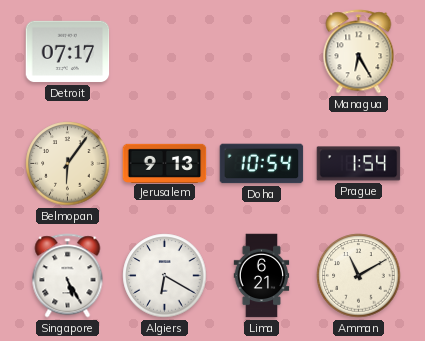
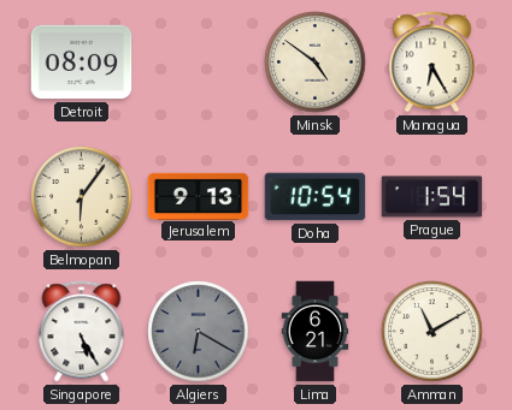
Detroit: 07:17 -> 08:09
Minsk: none -> 4:51
Algiers dial: white -> grey
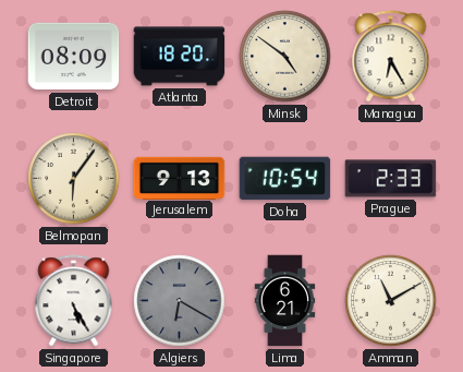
Atlanta: none -> 18:20
Prague: 1:54 -> 2:33
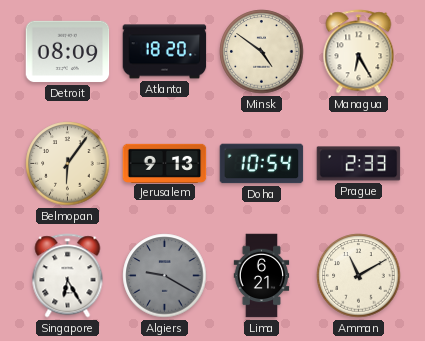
Singapore: 5:25 -> 6:25
Algiers: 6:20 -> 9:20
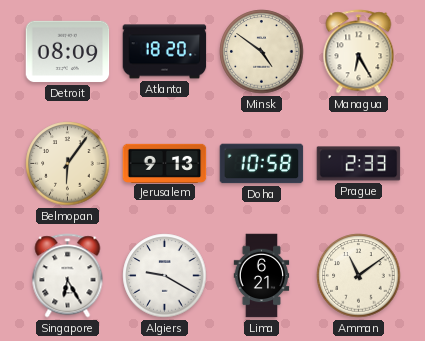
Doha: 10:54 -> 10:58
Algiers dial: grey -> white
Amman: 11:10 -> 11:09
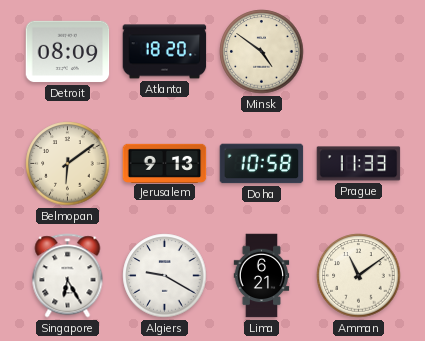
Managua: 6:25 -> none
Belmopan: 6:06 -> 6:09
Prague: 2:33 -> 11:33
